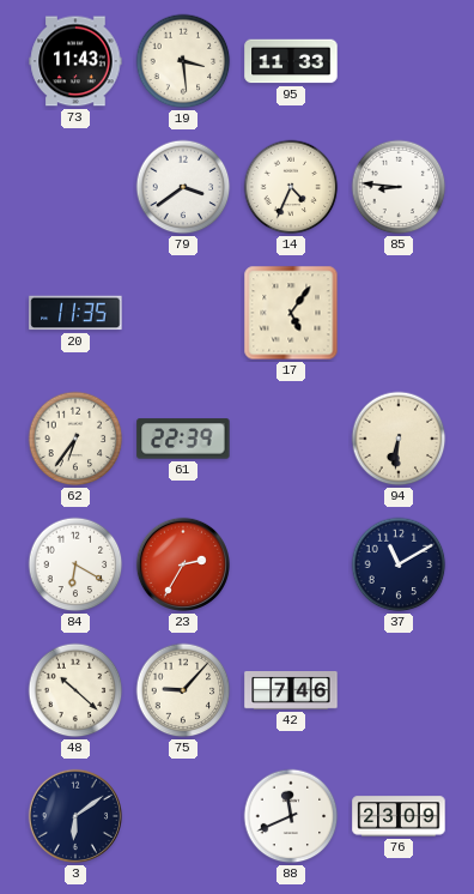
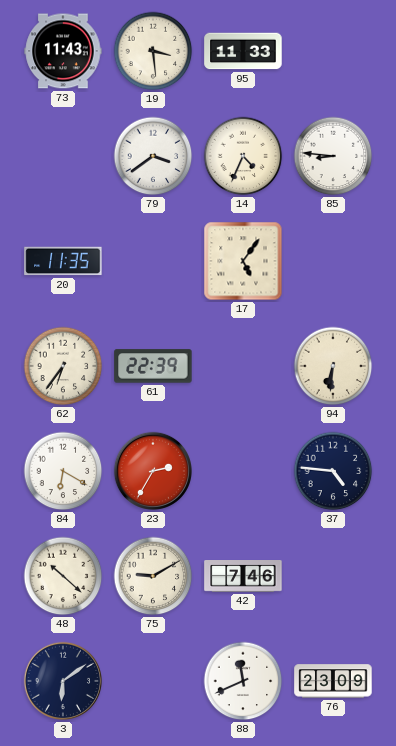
37: 11:10 -> 4:46
75: 9:07 -> 9:10
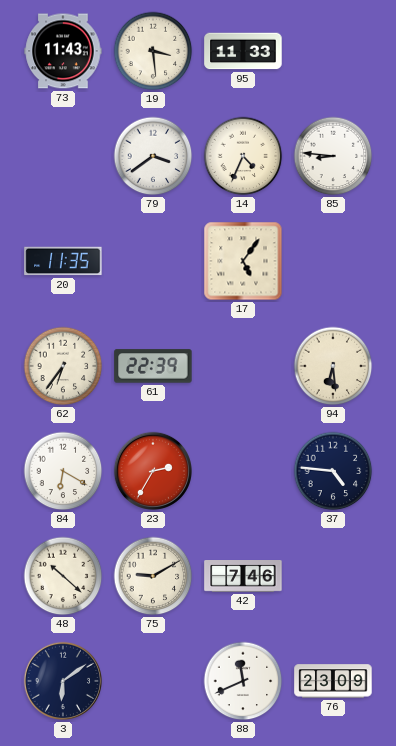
94: 6:31 -> 6:29
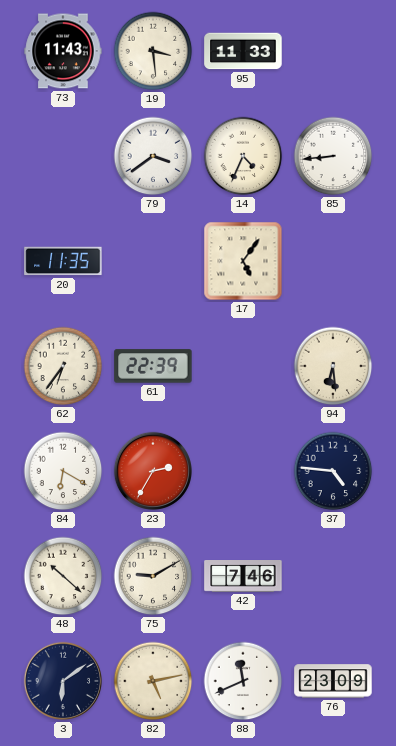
85: 8:46 -> 8:44
82: none -> 5:13
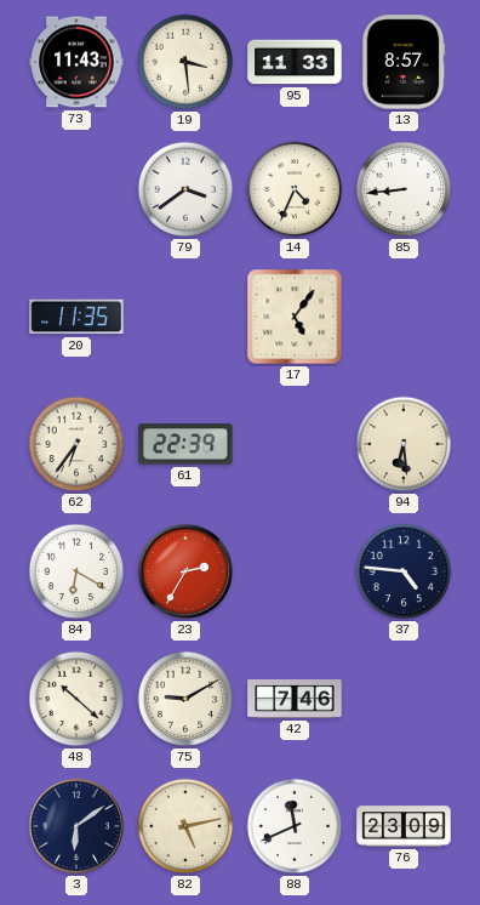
13: none -> 8:57
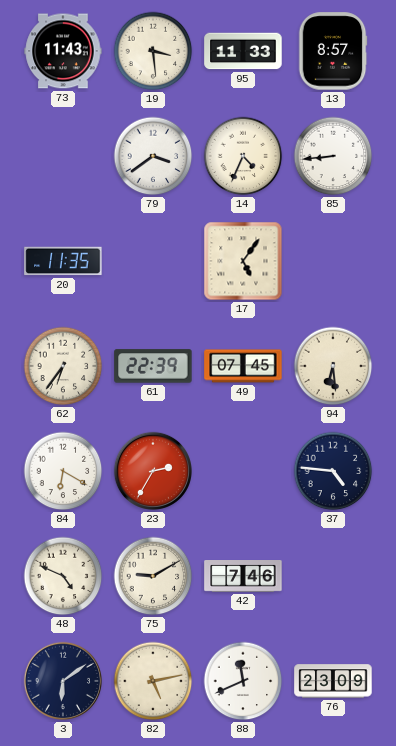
49: none -> 07:45
48: 10:22 -> 4:49
